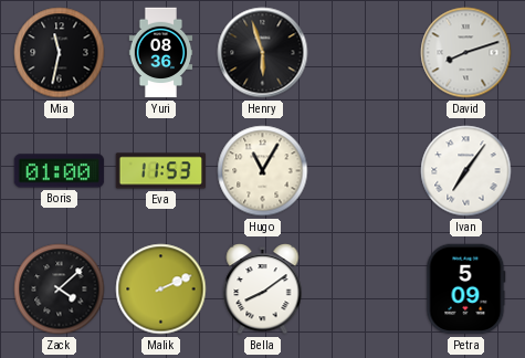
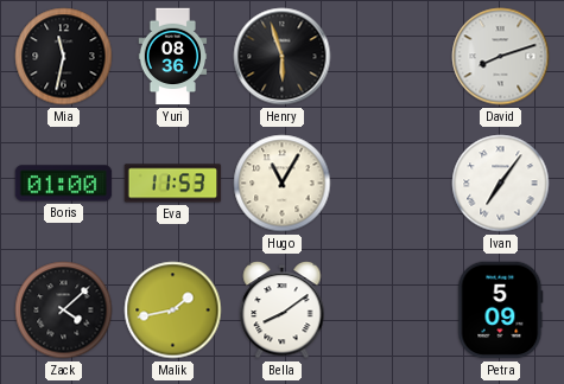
Malik: 2:11 -> 1:43
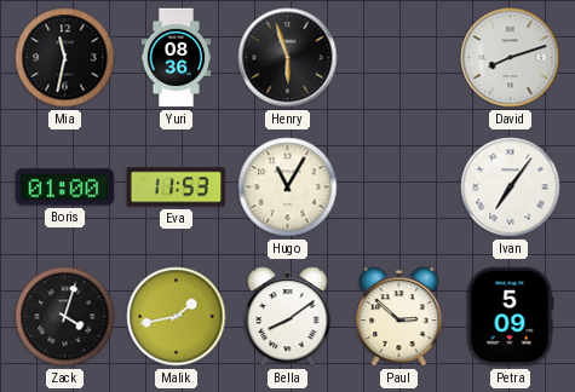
Zack: 4:08 -> 4:03
Paul: none -> 2:52
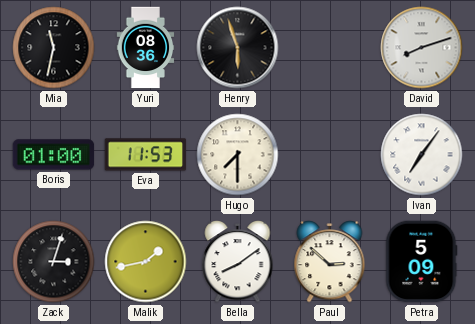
Hugo: 11:05 -> 7:30
Zack: 4:03 -> 3:03
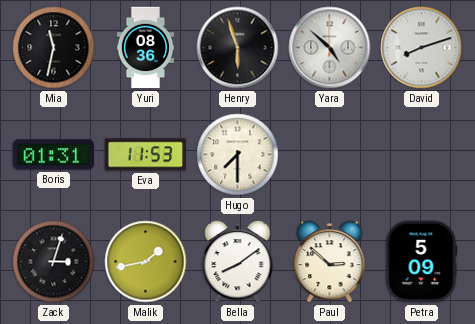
Yara: none -> 4:52
Boris: 01:00 -> 01:31
Ivan: 7:06 -> none
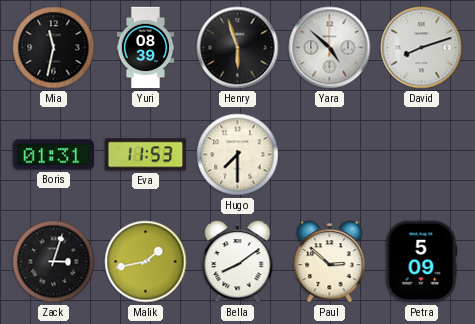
Yuri: 08:36 -> 08:39
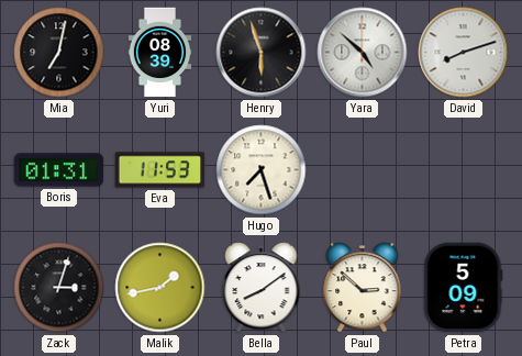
Mia: 11:32 -> 7:02
Hugo: 7:30 -> 7:27
